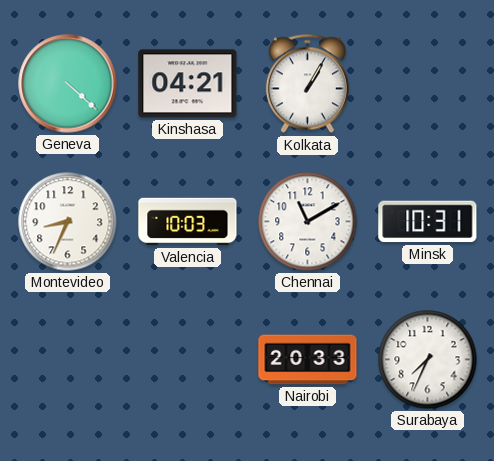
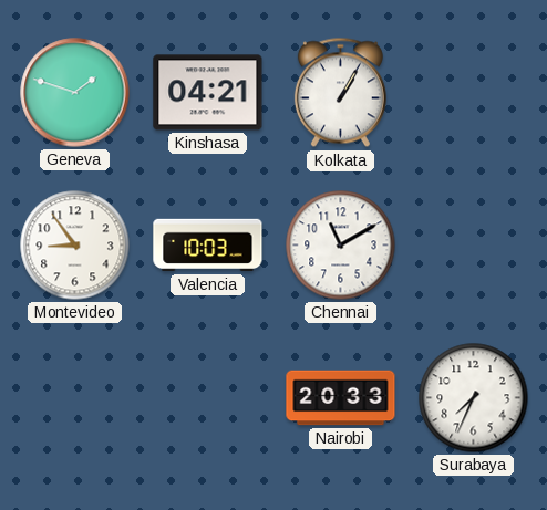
Geneva: 4:22 -> 1:48
Montevideo: 8:34 -> 8:54
Minsk: 10:31 -> none
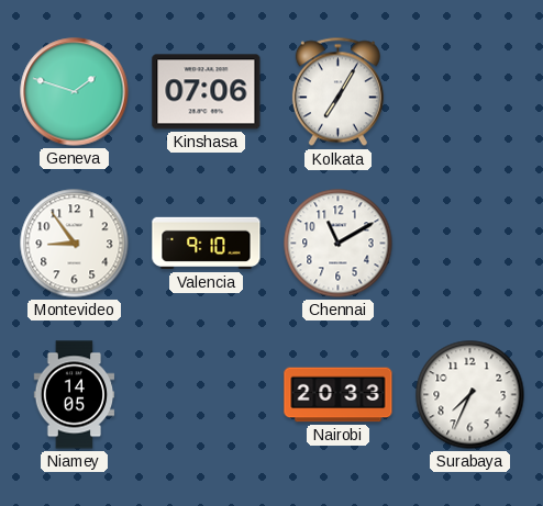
Kinshasa: 04:21 -> 07:06
Kolkata: 1:05 -> 7:05
Valencia: 10:03 -> 9:10
Niamey: none -> 14:05
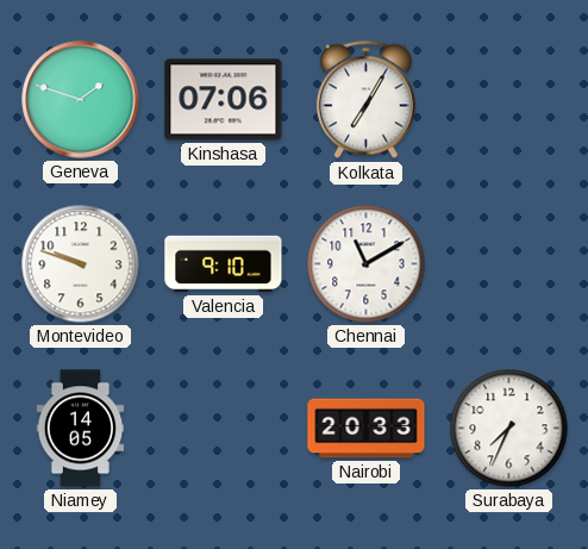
Montevideo: 8:54 -> 9:48
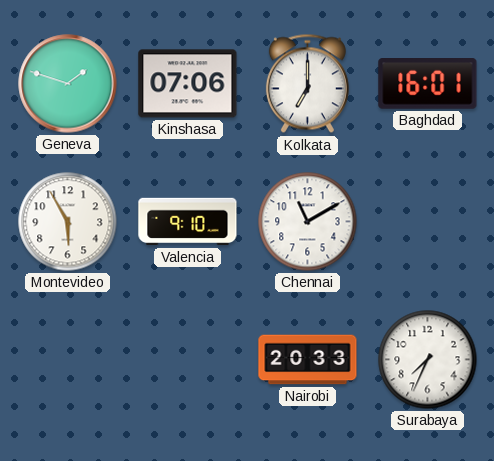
Kolkata: 7:05 -> 7:00
Baghdad: none -> 16:01
Montevideo: 9:48 -> 5:55
Niamey: 14:05 -> none
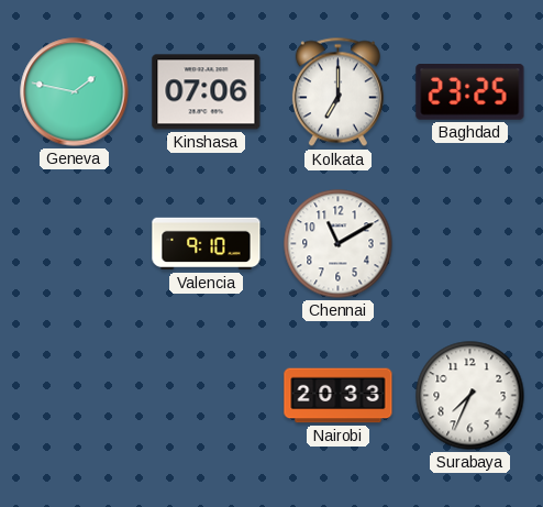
Geneva: 1:48 -> 1:47
Baghdad: 16:01 -> 23:25
Montevideo: 5:55 -> none
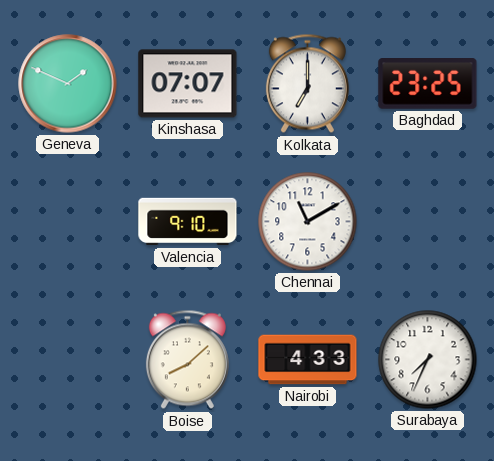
Geneva: 1:47 -> 1:49
Kinshasa: 07:06 -> 07:07
Boise: none -> 8:08
Nairobi: 20:33 -> 4:33
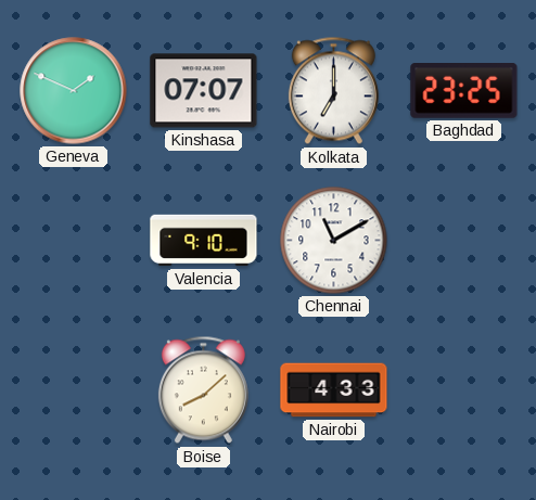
Surabaya: 7:34 -> none
